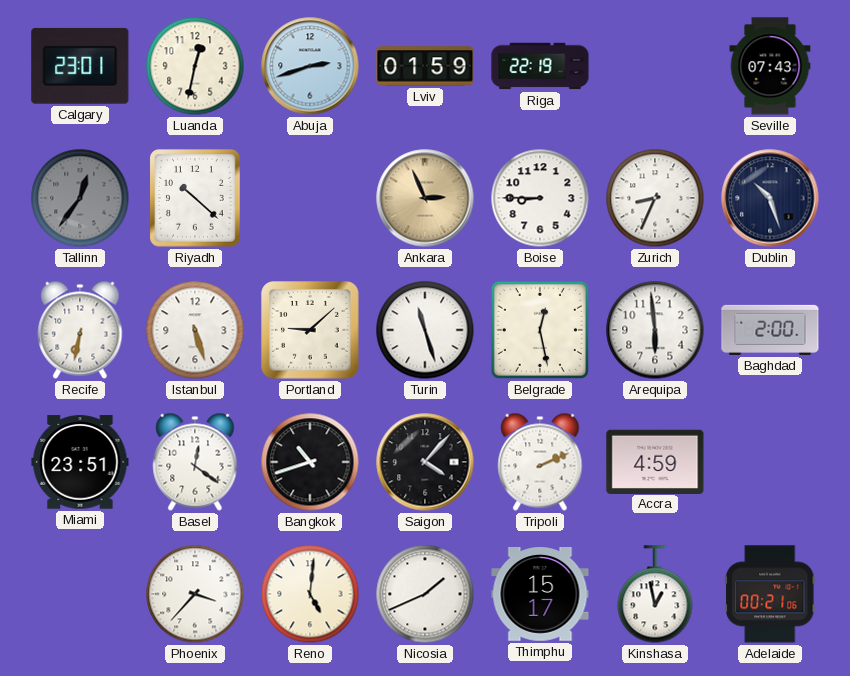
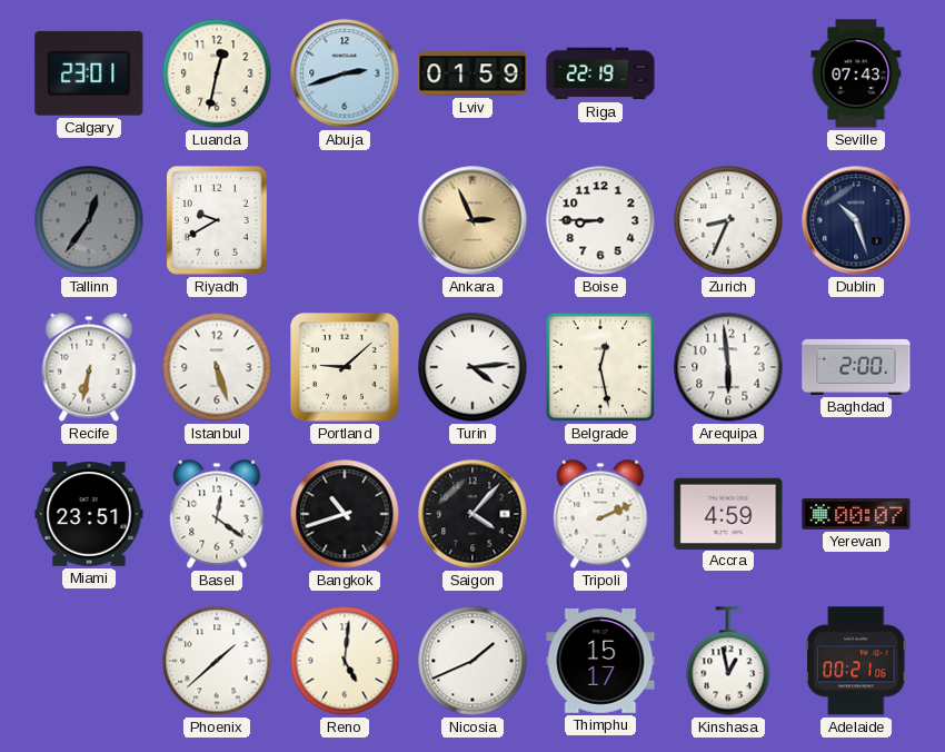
Riyadh: 10:22 -> 9:40
Turin: 11:27 -> 4:14
Yerevan: none -> 00:07
Phoenix: 3:37 -> 1:38
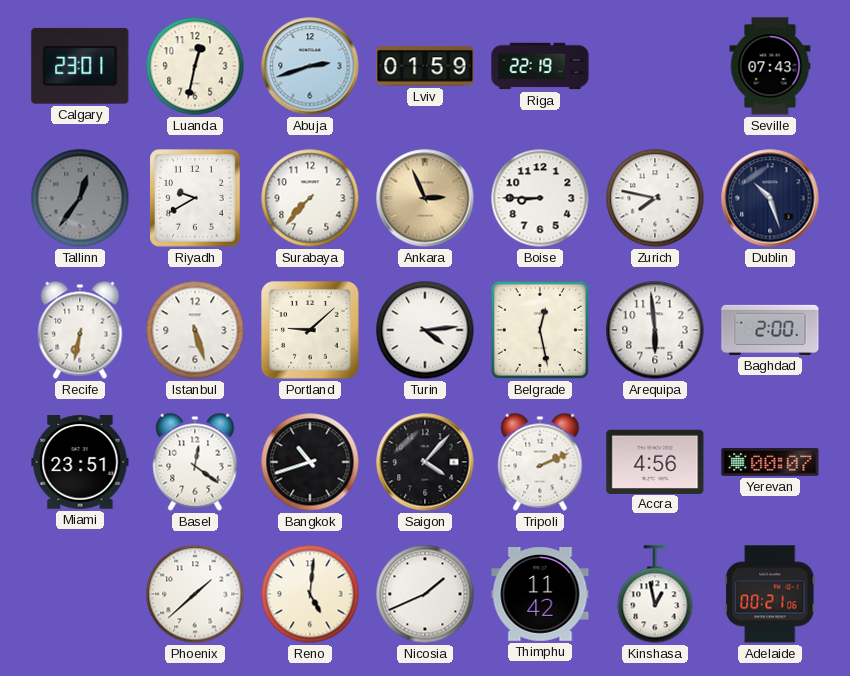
Surabaya: none -> 7:37
Zurich: 8:34 -> 7:47
Accra: 4:59 -> 4:56
Thimphu: 15:17 -> 11:42
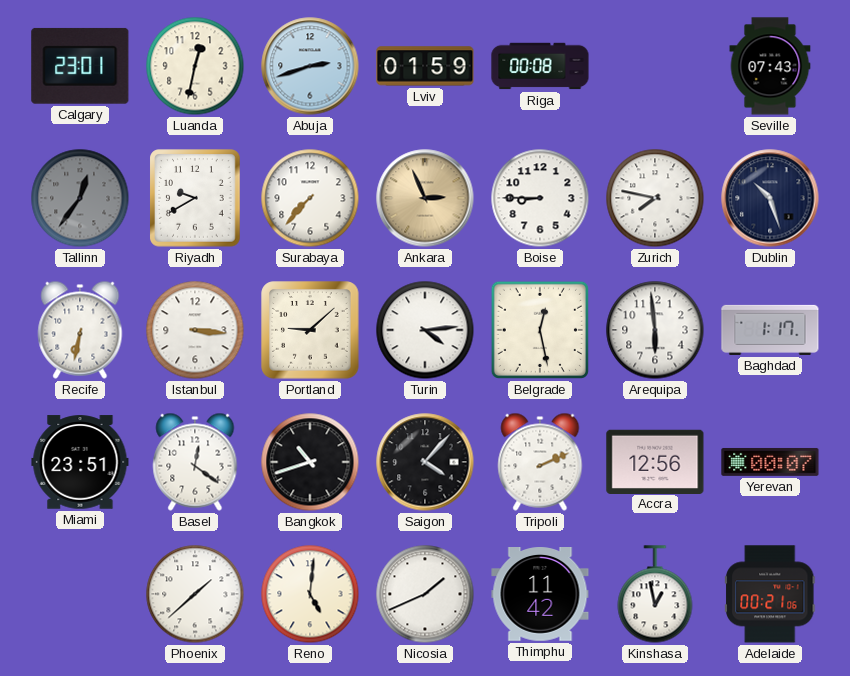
Riga: 22:19 -> 00:08
Istanbul: 5:27 -> 3:16
Baghdad: 2:00 -> 1:17
Accra: 4:56 -> 12:56
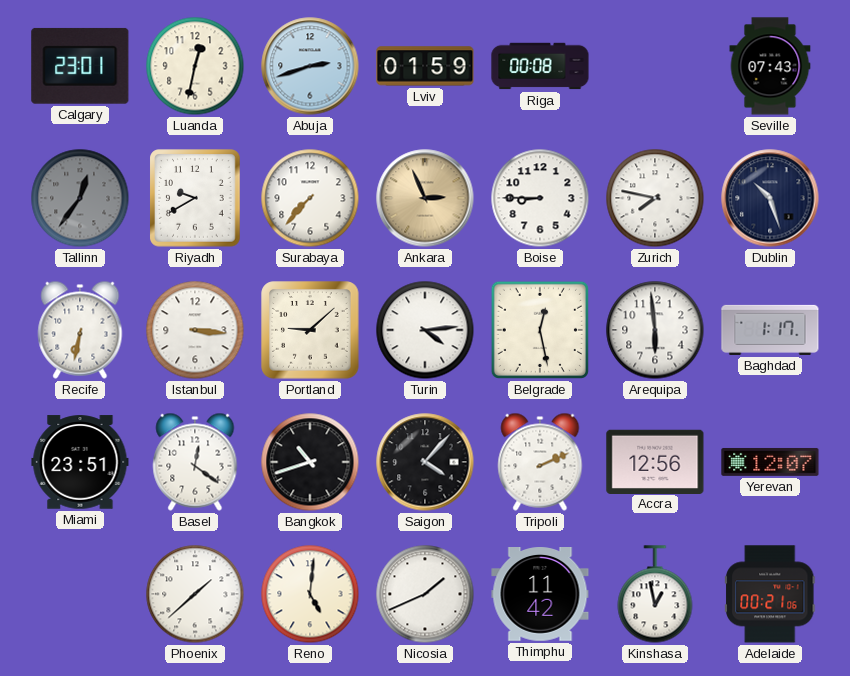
Yerevan: 00:07 -> 12:07
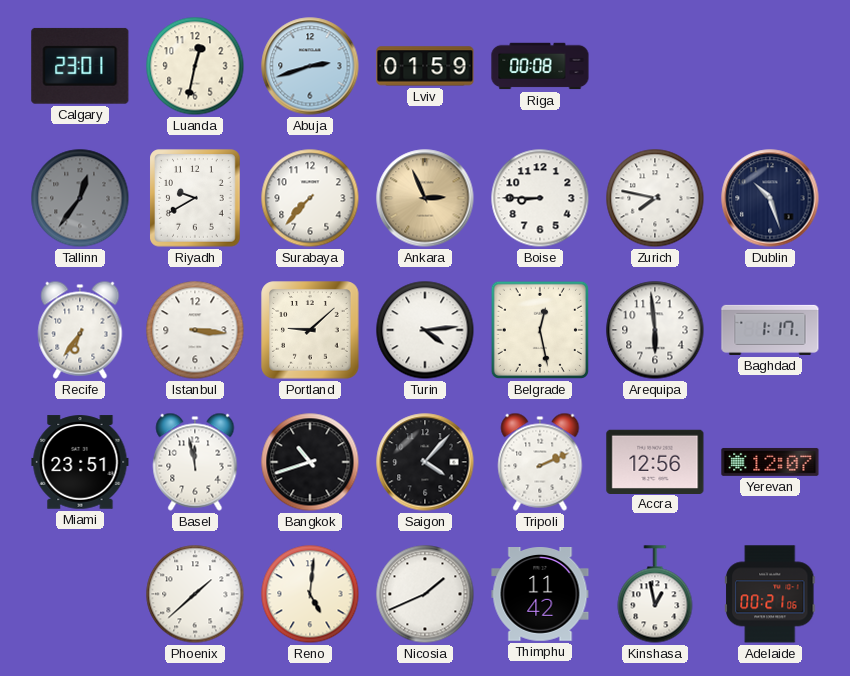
Seville: 07:43 -> none
Recife: 6:32 -> 6:36
Basel: 12:21 -> 11:58
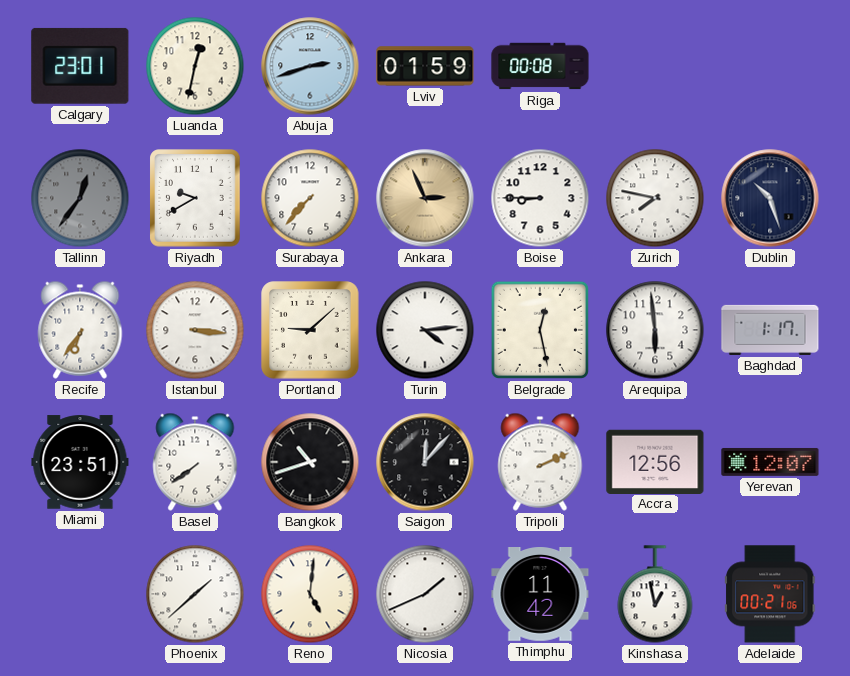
Basel: 11:58 -> 7:39
Saigon: 4:07 -> 12:07
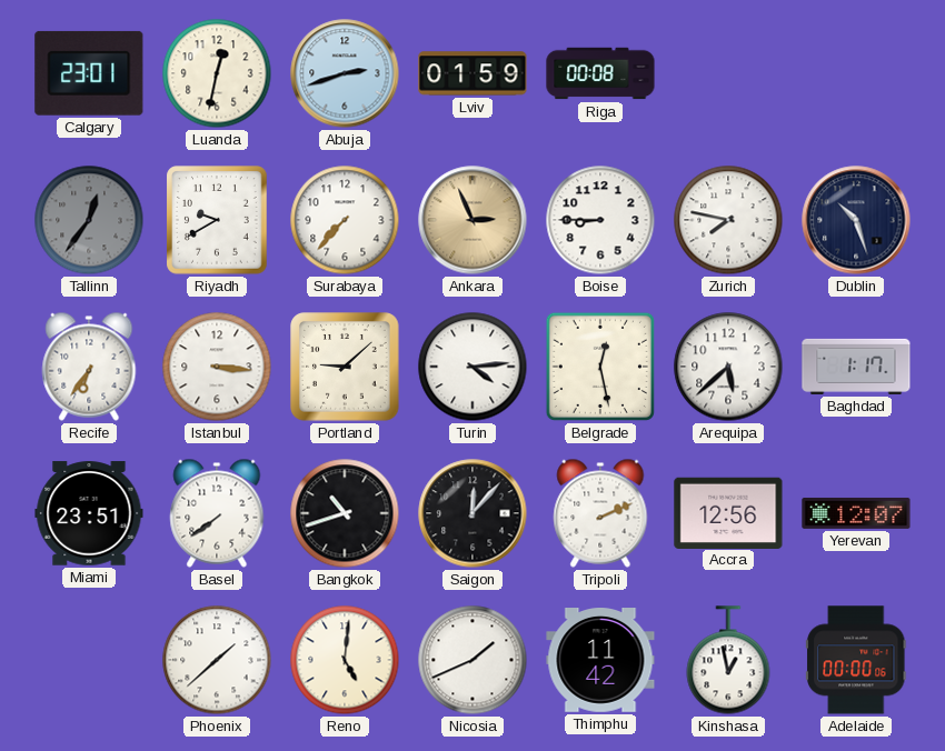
Arequipa: 5:59 -> 5:38
Adelaide: 00:21 -> 00:00
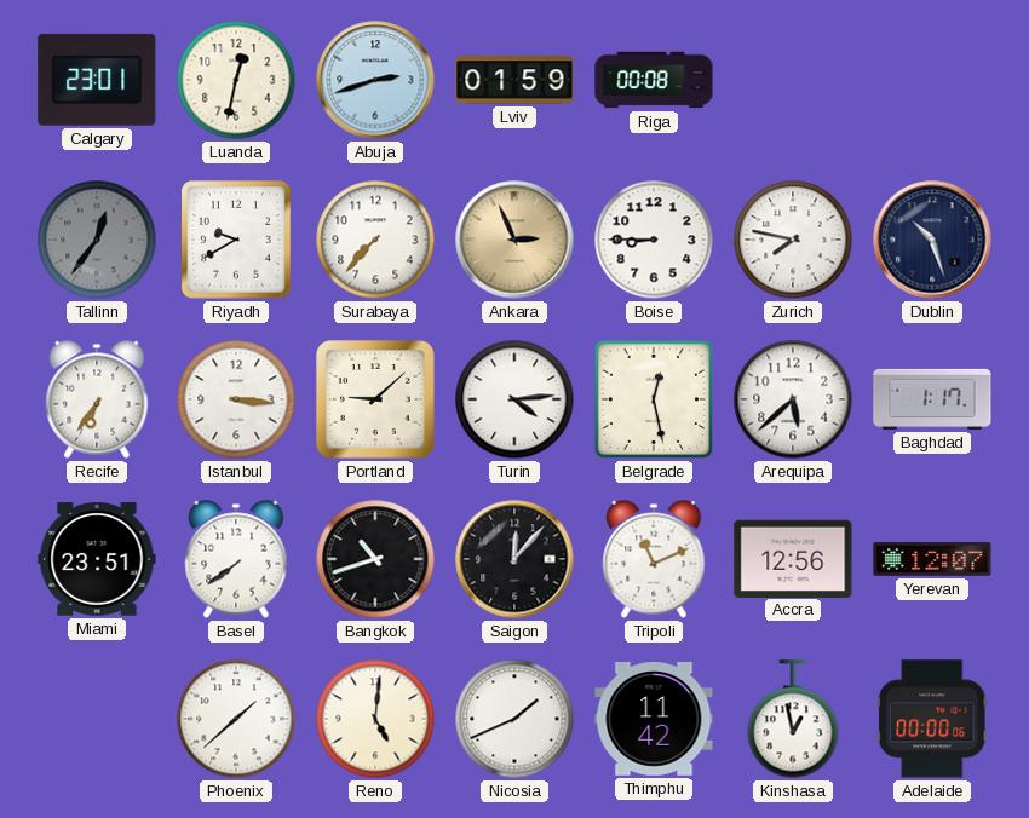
Tripoli: 2:11 -> 11:11
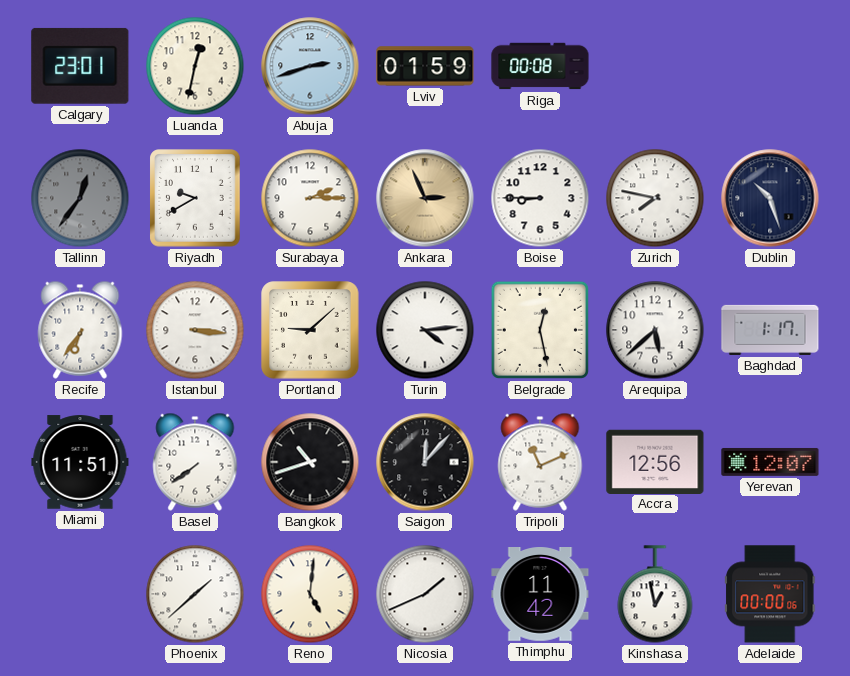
Surabaya: 7:37 -> 2:15
Miami: 23:51 -> 11:51
